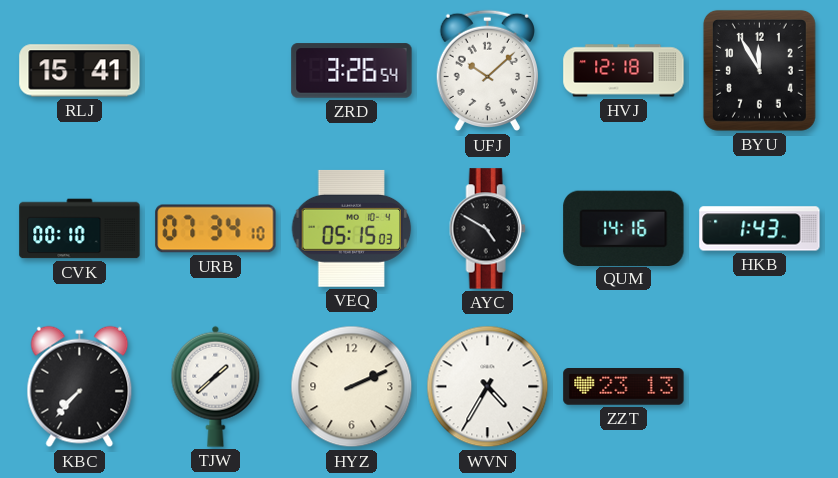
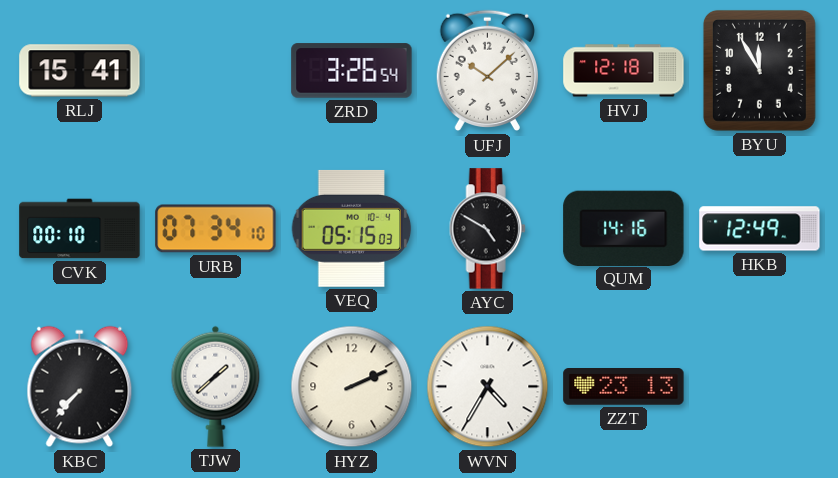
HKB: 1:43 -> 12:49
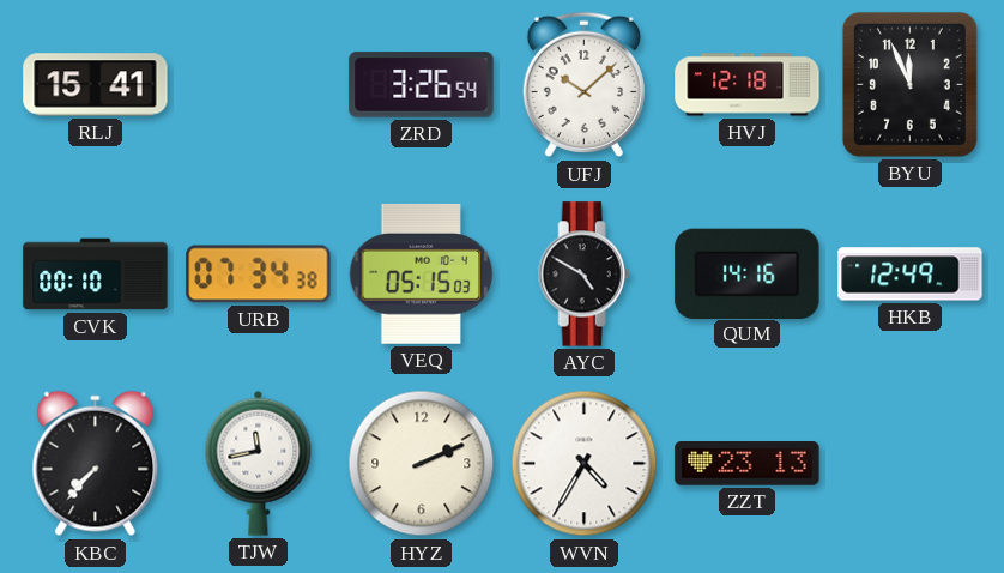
BYU: 11:55 -> 11:56
URB: 07:34:10 -> 07:34:38
TJW: 1:38 -> 11:43
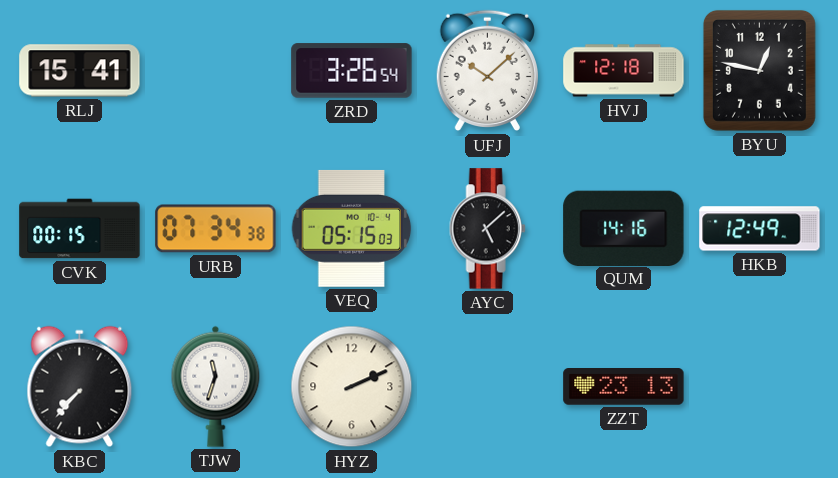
BYU: 11:56 -> 12:47
CVK: 00:10 -> 00:15
AYC: 4:50 -> 5:08
TJW: 11:43 -> 11:33
WVN: 4:35 -> none
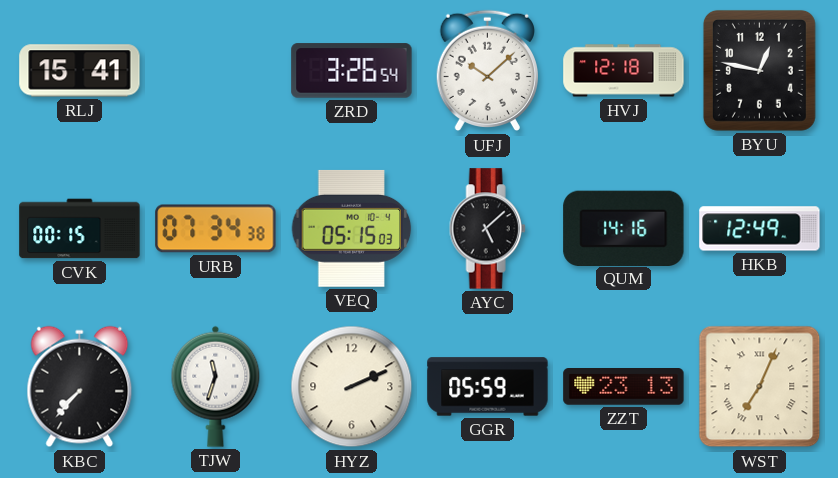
GGR: none -> 05:59
WST: none -> 7:04
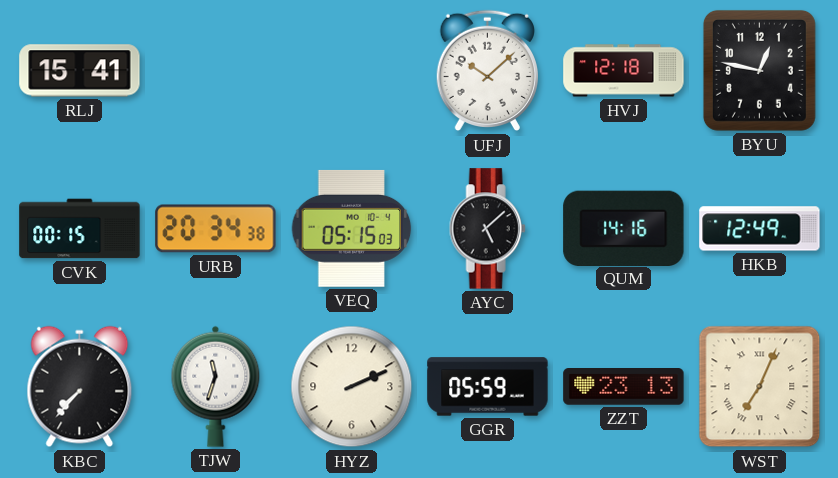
ZRD: 3:26 -> none
URB: 07:34 -> 20:34
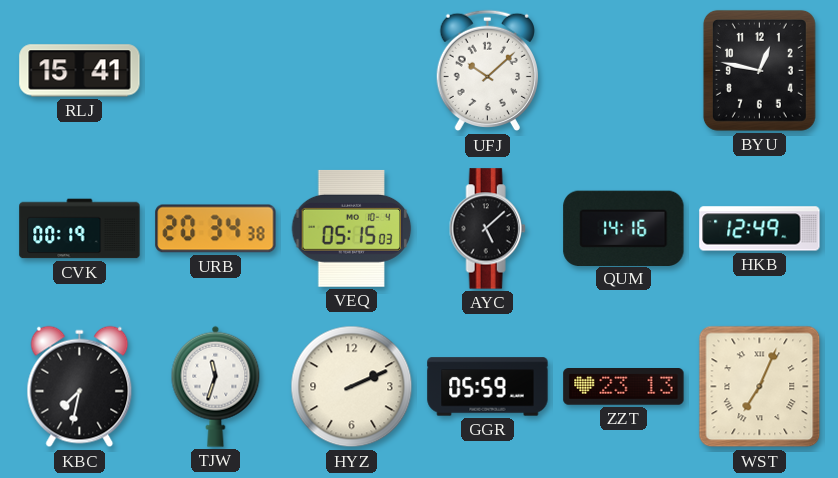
HVJ: 12:18 -> none
CVK: 00:15 -> 00:19
KBC: 7:37 -> 7:32
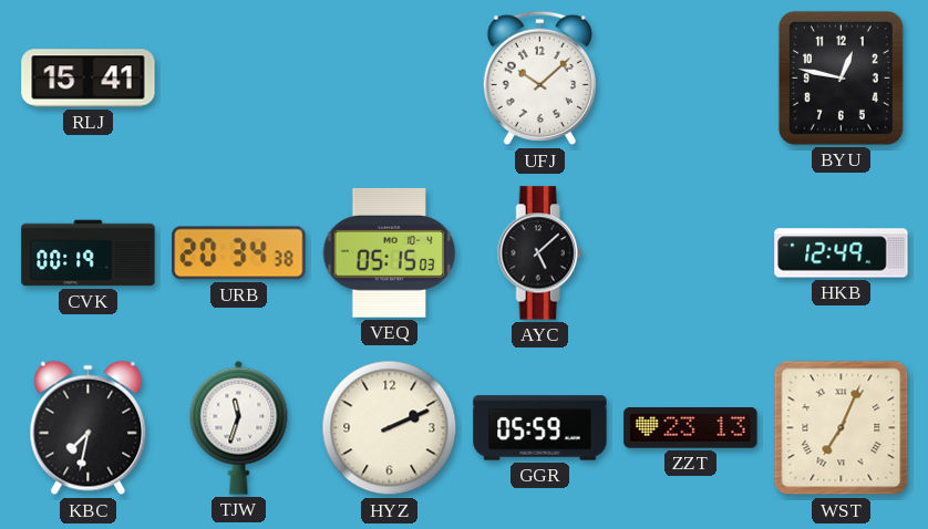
QUM: 14:16 -> none
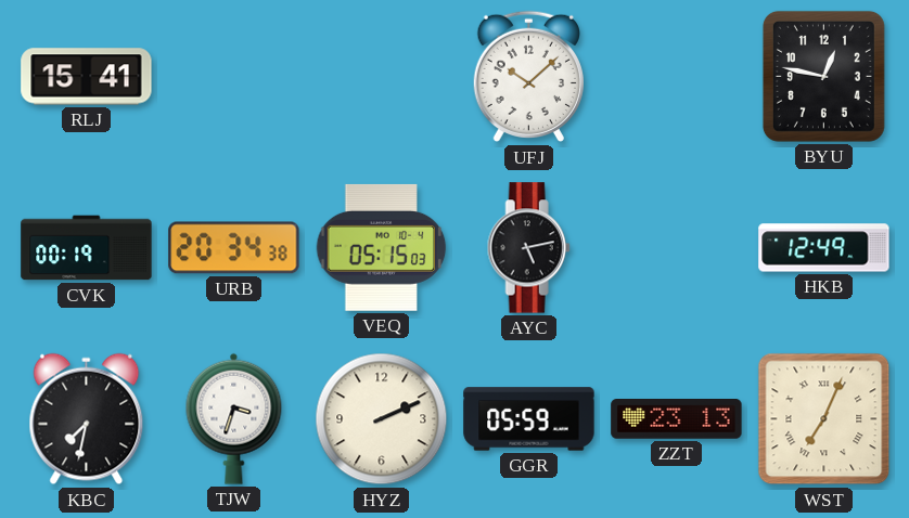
AYC: 5:08 -> 5:13
TJW: 11:33 -> 3:33
